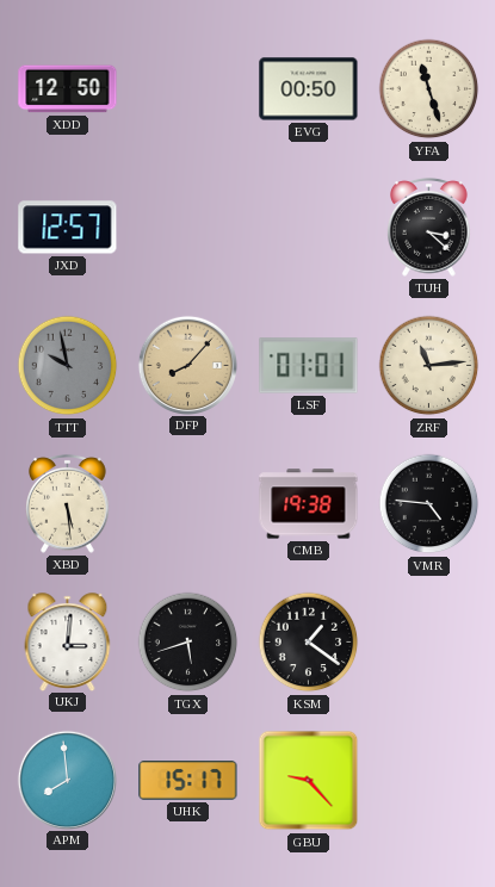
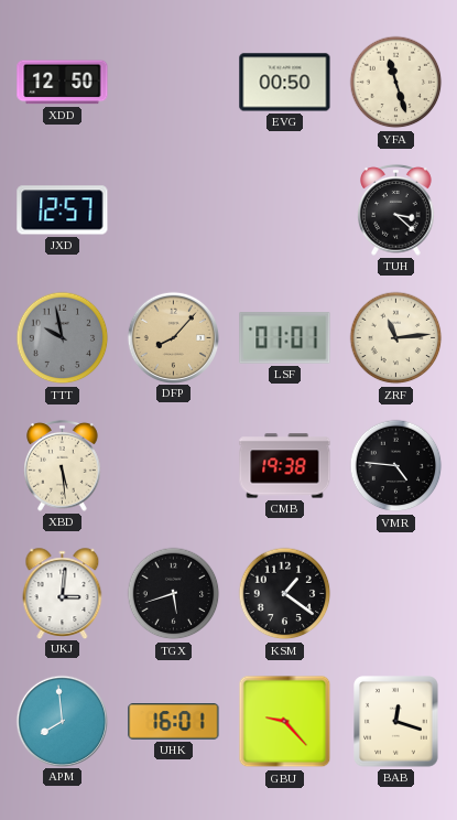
UHK: 15:17 -> 16:01
BAB: none -> 12:18
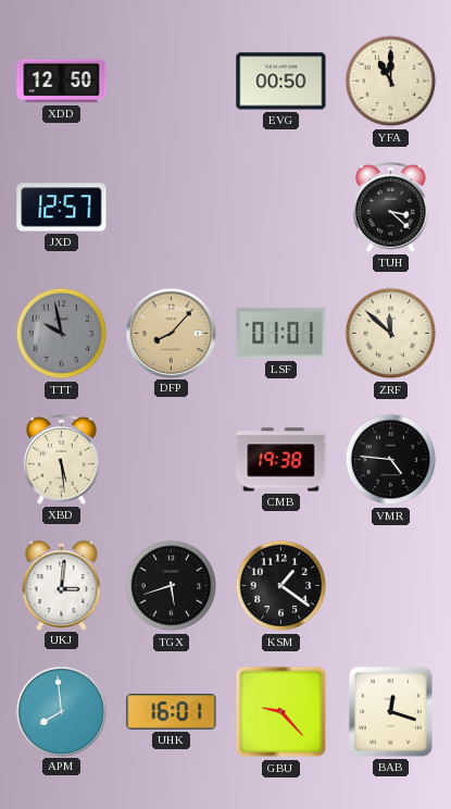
YFA: 11:27 -> 11:00
ZRF: 11:14 -> 11:52
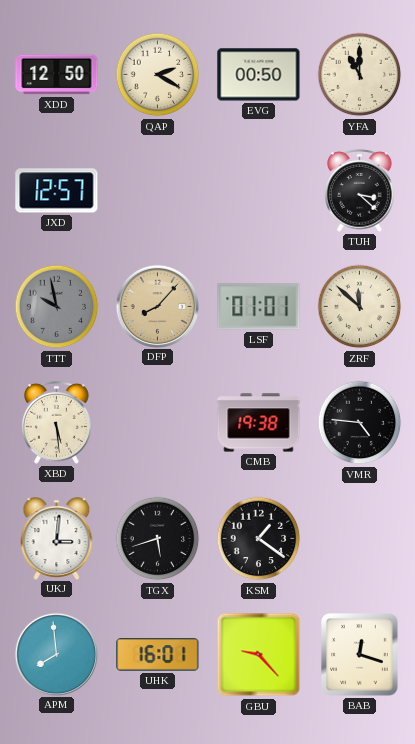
QAP: none -> 2:20
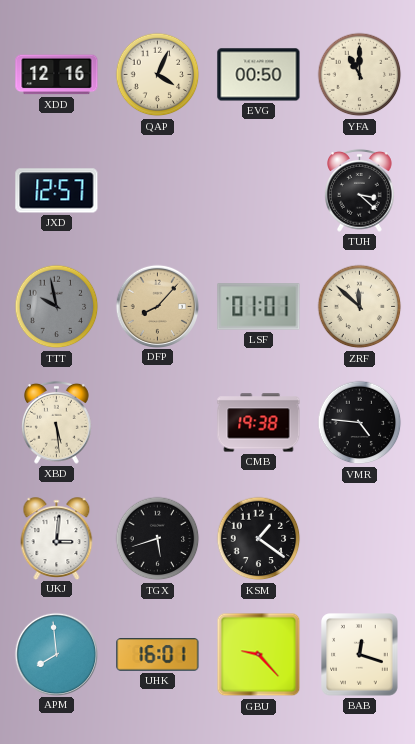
XDD: 12:50 -> 12:16
QAP: 2:20 -> 4:04
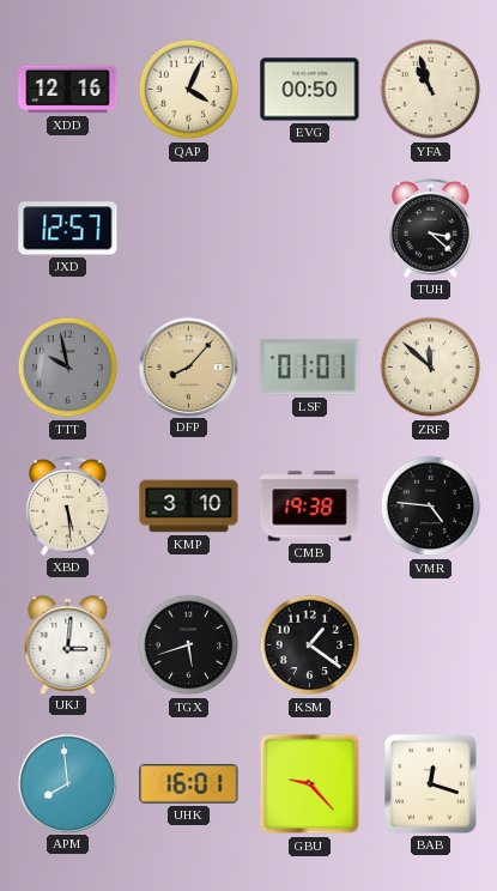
YFA: 11:00 -> 10:57
KMP: none -> 3:10
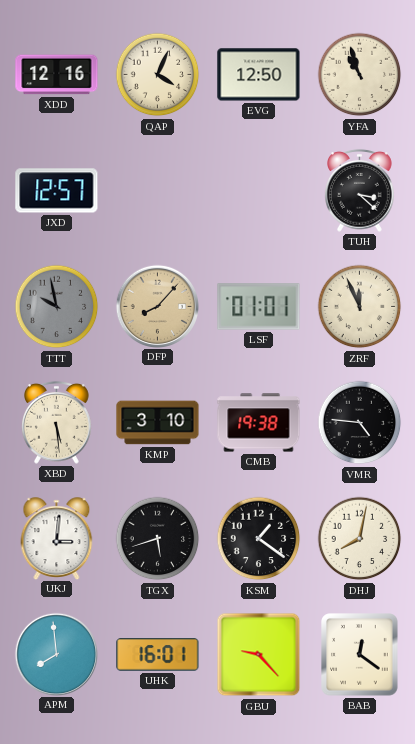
EVG: 00:50 -> 12:50
ZRF: 11:52 -> 11:56
DHJ: none -> 8:02
BAB: 12:18 -> 12:21
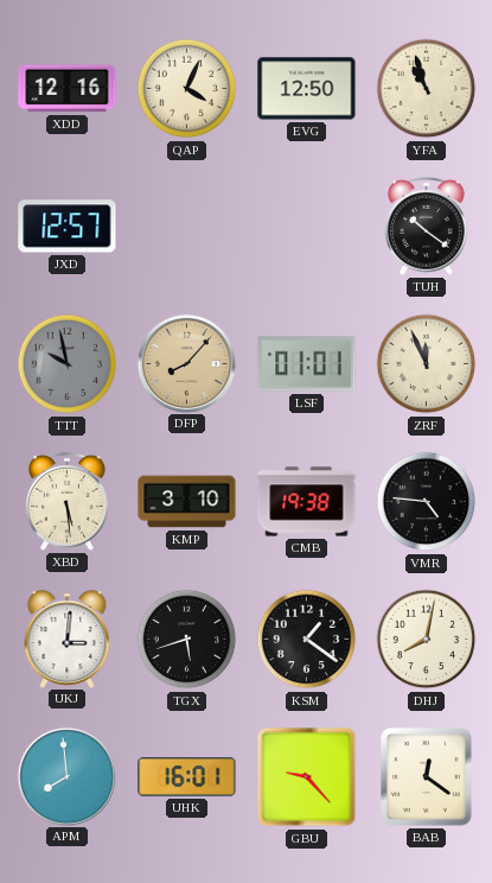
TUH: 3:22 -> 10:21
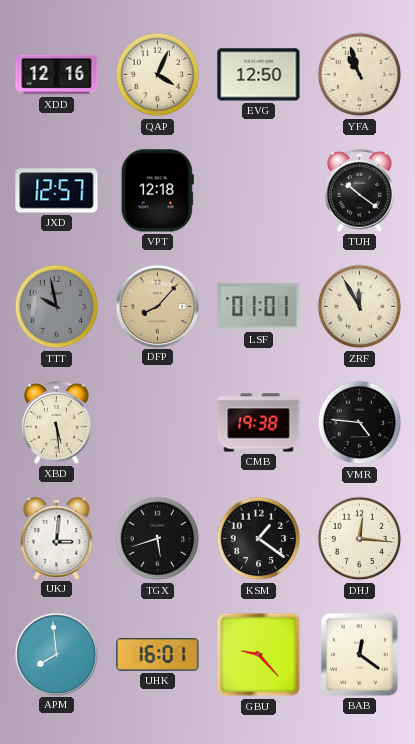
VPT: none -> 12:18
ZRF: 11:56 -> 11:55
KMP: 3:10 -> none
DHJ: 8:02 -> 12:16
